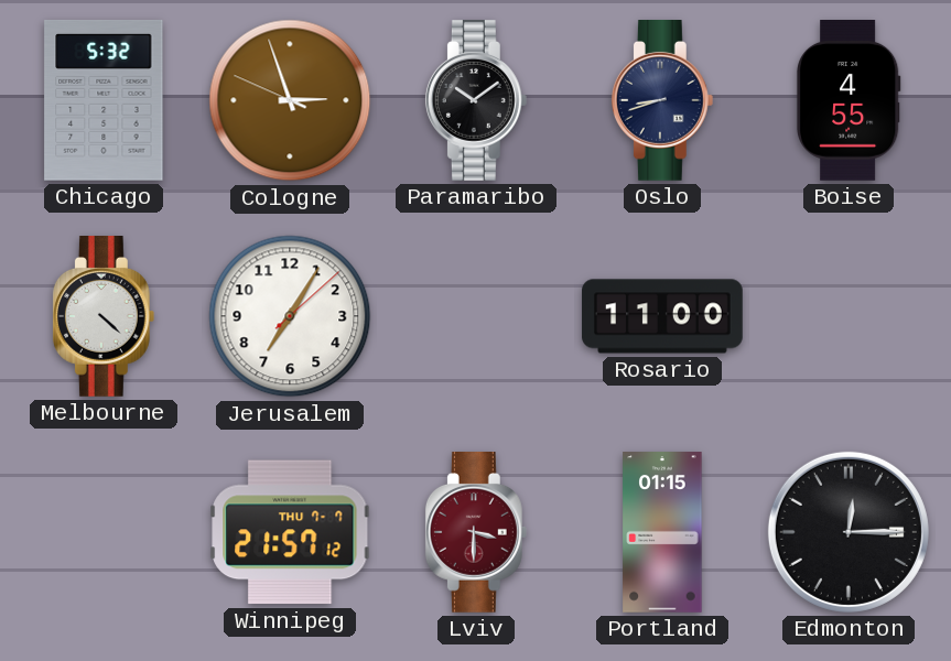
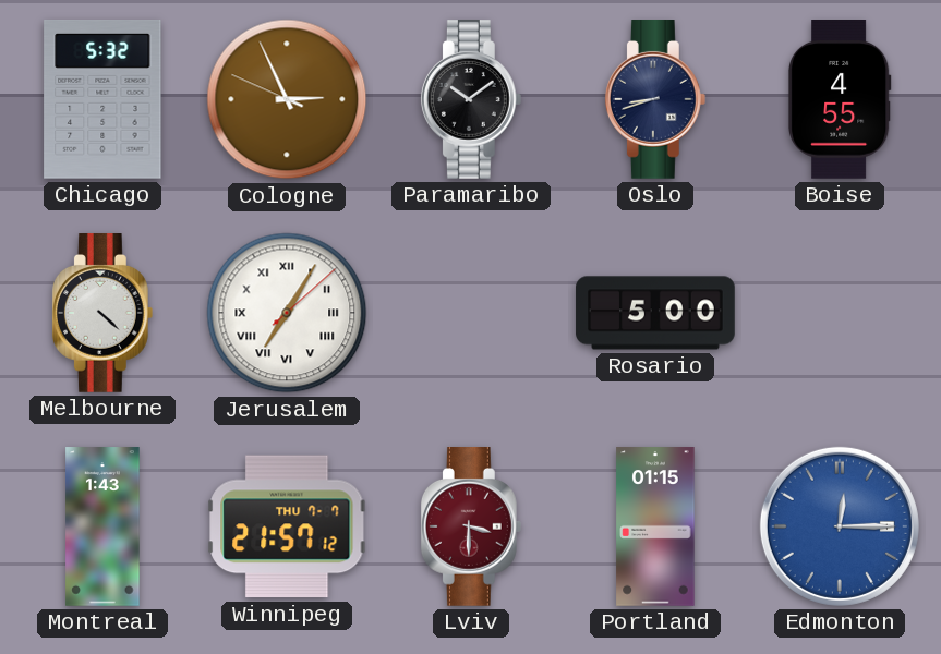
Cologne: 2:56 -> 2:55
Jerusalem numerals: Arabic -> Roman
Rosario: 11:00 -> 5:00
Montreal: none -> 1:43
Edmonton dial: black -> blue
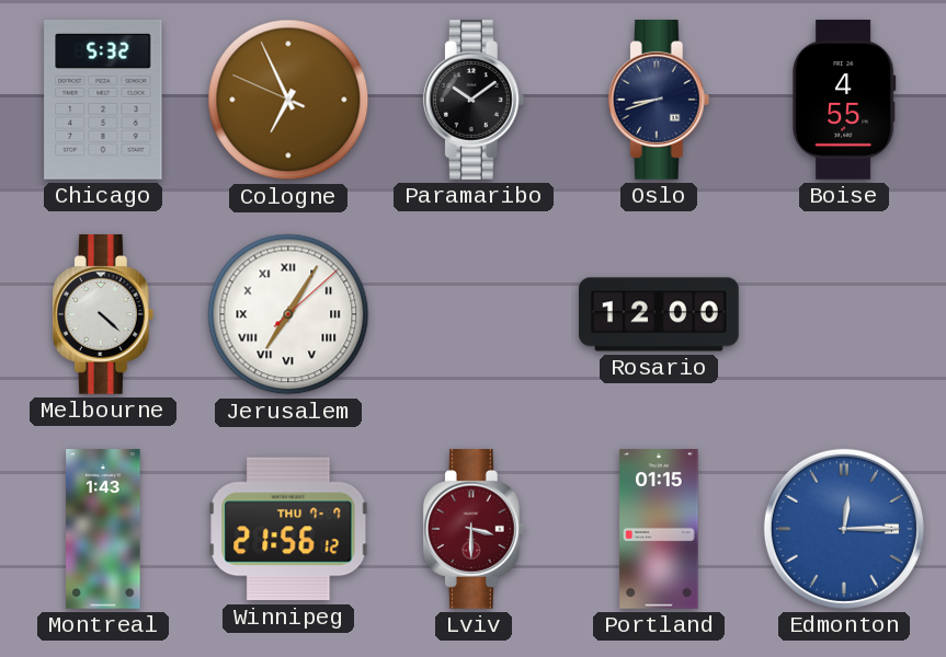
Cologne: 2:55 -> 6:55
Rosario: 5:00 -> 12:00
Winnipeg: 21:57 -> 21:56
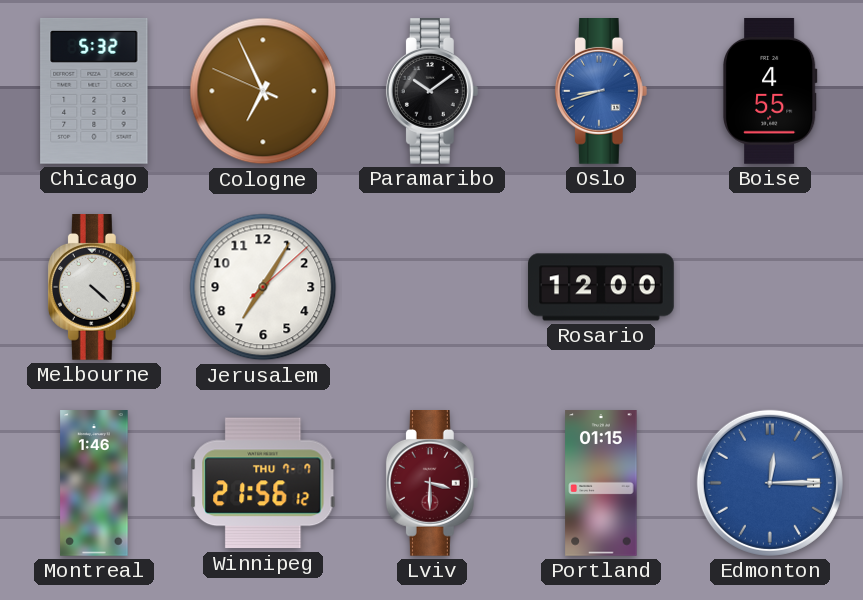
Oslo dial: navy -> blue
Jerusalem numerals: Roman -> Arabic
Montreal: 1:43 -> 1:46
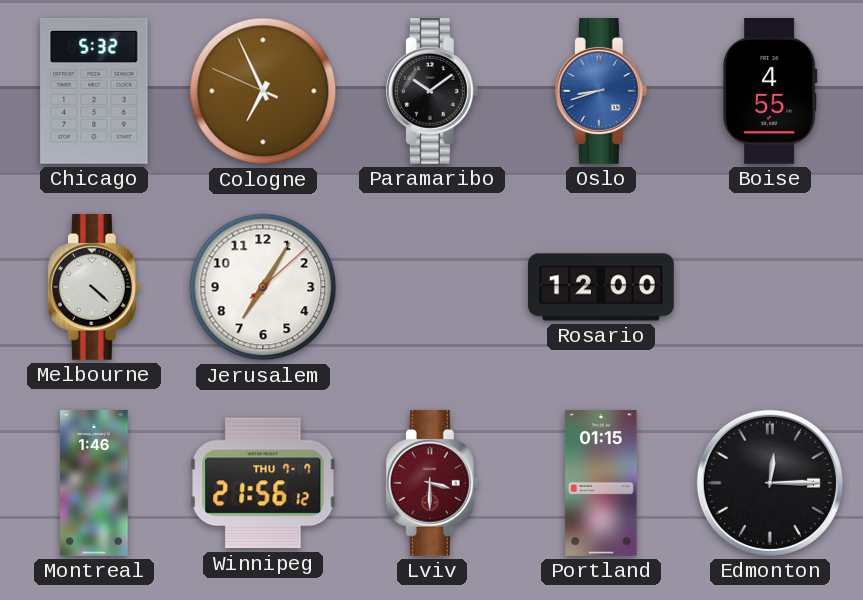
Edmonton dial: blue -> black
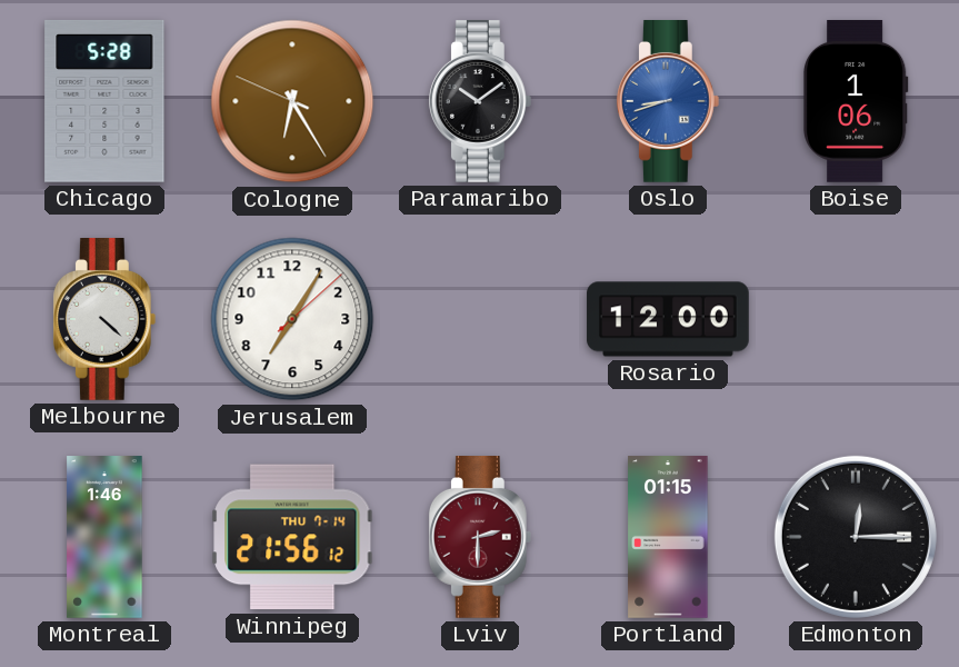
Chicago: 5:32 -> 5:28
Cologne: 6:55 -> 6:24
Boise: 4:55 -> 1:06
Winnipeg date: THU 7-7 -> THU 7-14
Lviv: 3:30 -> 2:30
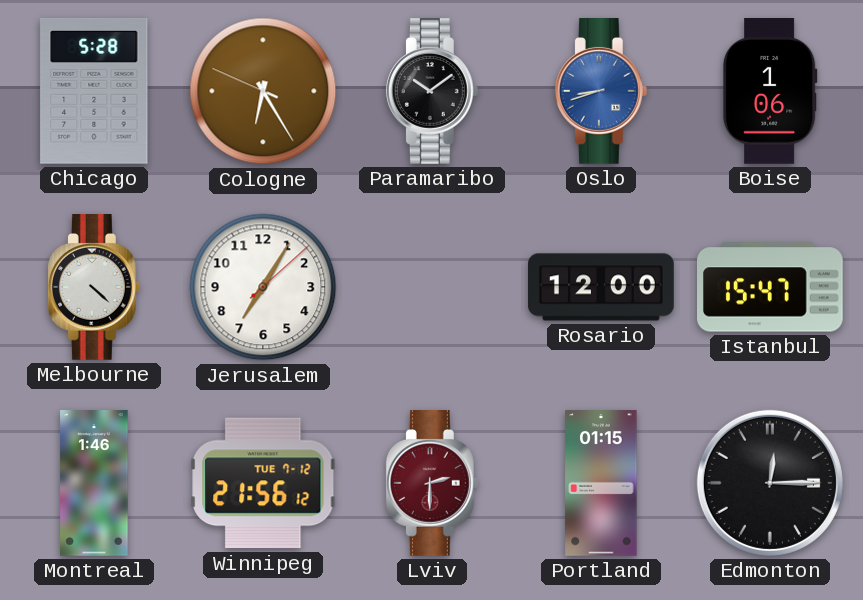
Istanbul: none -> 15:47
Winnipeg date: THU 7-14 -> TUE 7-12
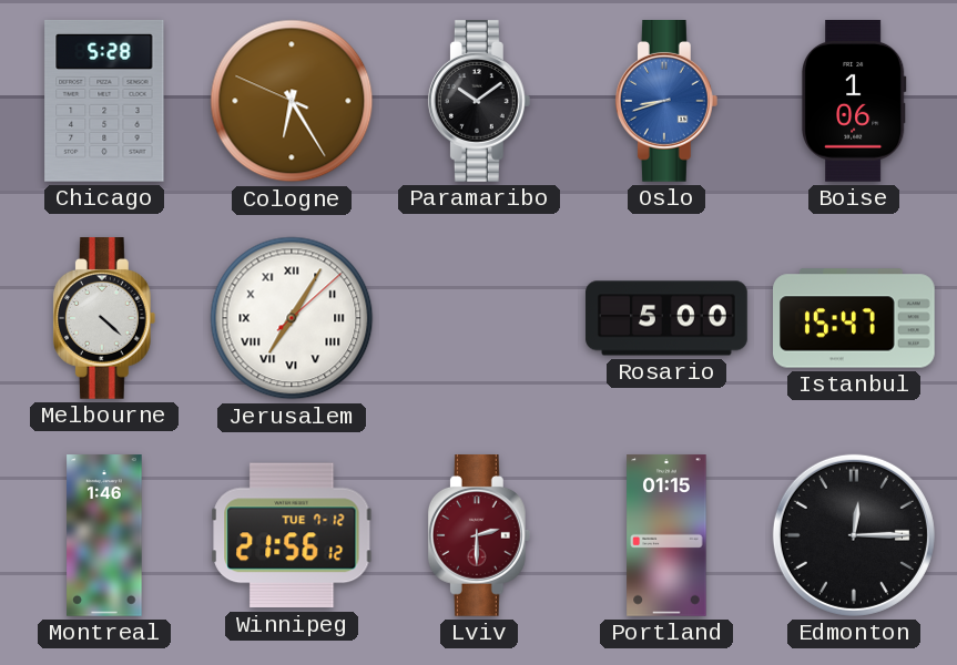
Jerusalem numerals: Arabic -> Roman
Rosario: 12:00 -> 5:00
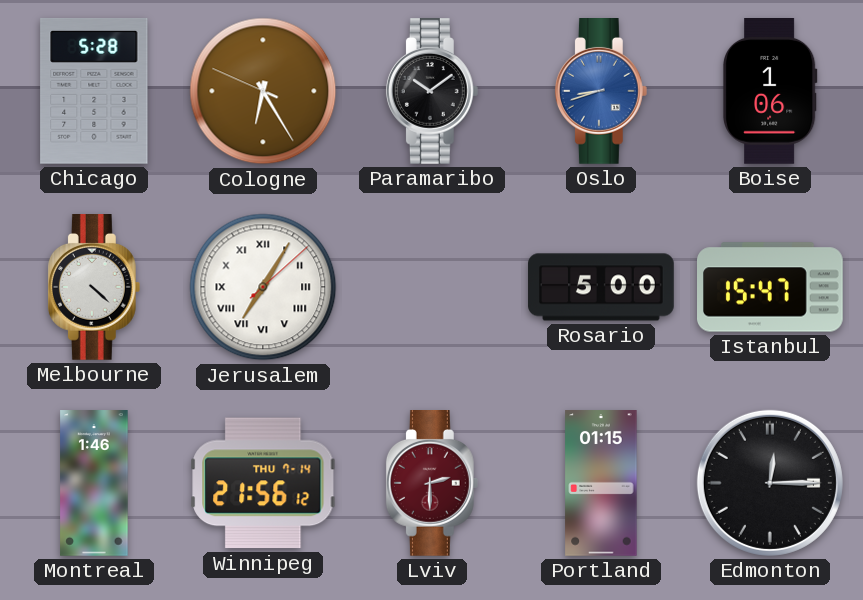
Winnipeg date: TUE 7-12 -> THU 7-14
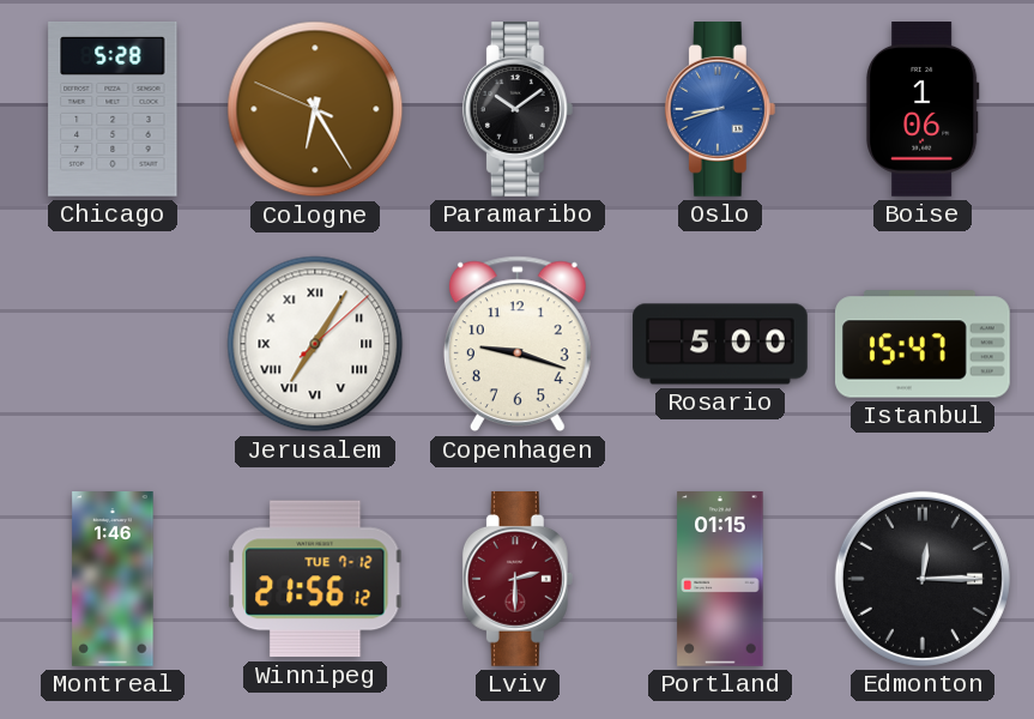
Melbourne: 4:22 -> none
Copenhagen: none -> 9:18
Winnipeg date: THU 7-14 -> TUE 7-12
